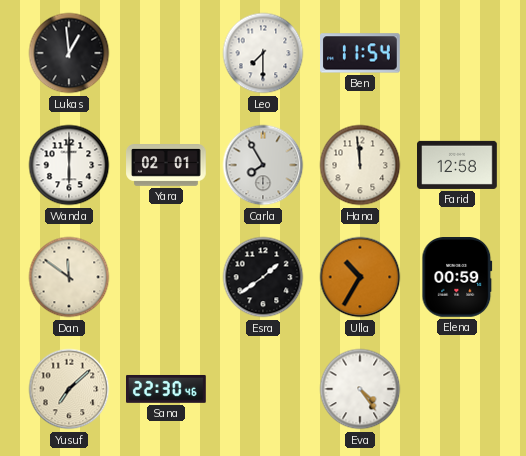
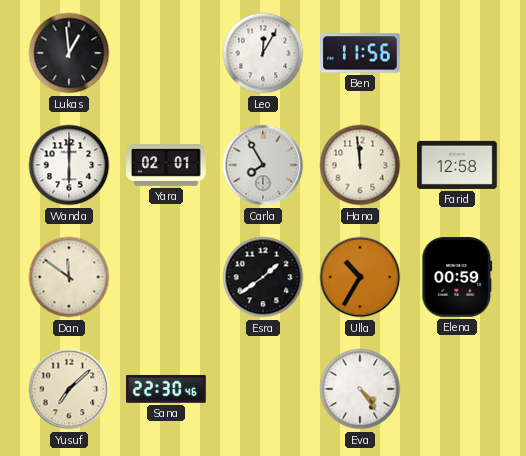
Leo: 7:30 -> 12:05
Ben: 11:54 -> 11:56
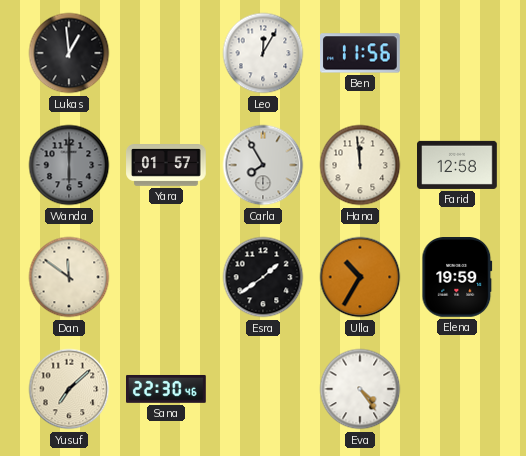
Wanda dial: white -> grey
Yara: 02:01 -> 01:57
Elena: 00:59 -> 19:59
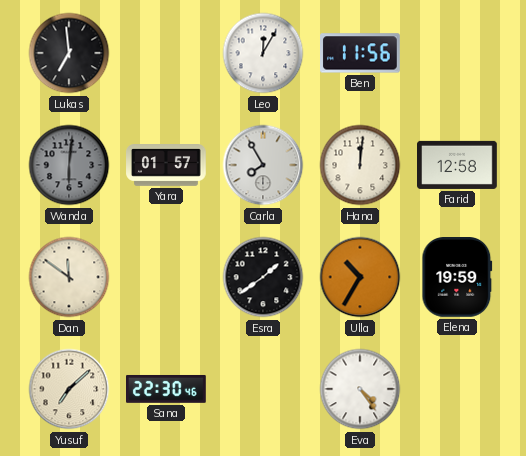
Lukas: 12:59 -> 6:59
Wanda: 6:00 -> 6:01
Hana: 11:59 -> 12:01
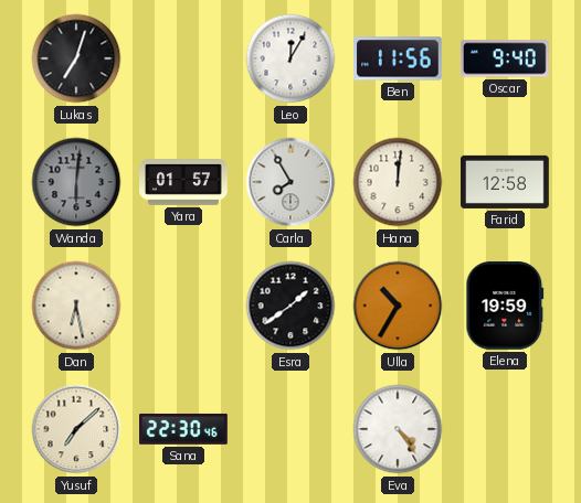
Lukas: 6:59 -> 7:03
Oscar: none -> 9:40
Dan: 11:51 -> 6:28
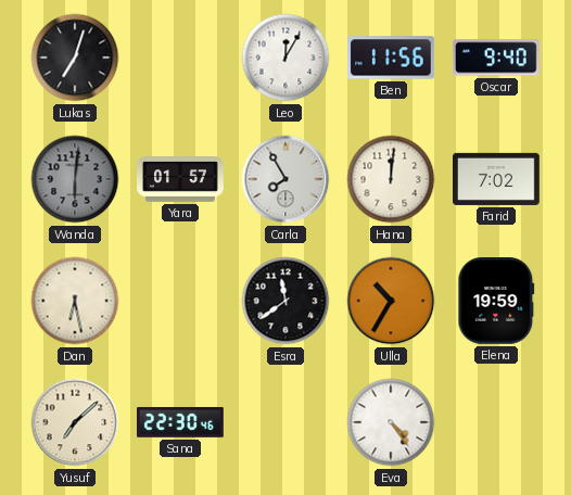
Farid: 12:58 -> 7:02
Esra: 1:39 -> 11:39
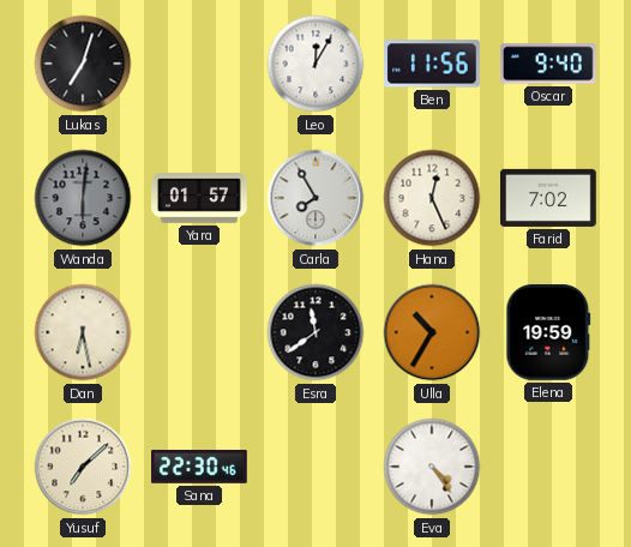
Hana: 12:01 -> 12:26
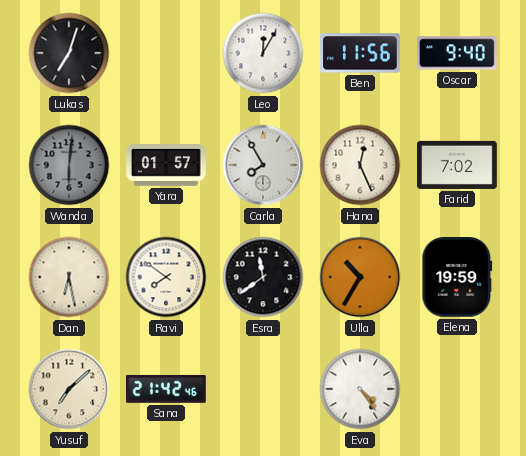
Ravi: none -> 7:51
Sana: 22:30 -> 21:42
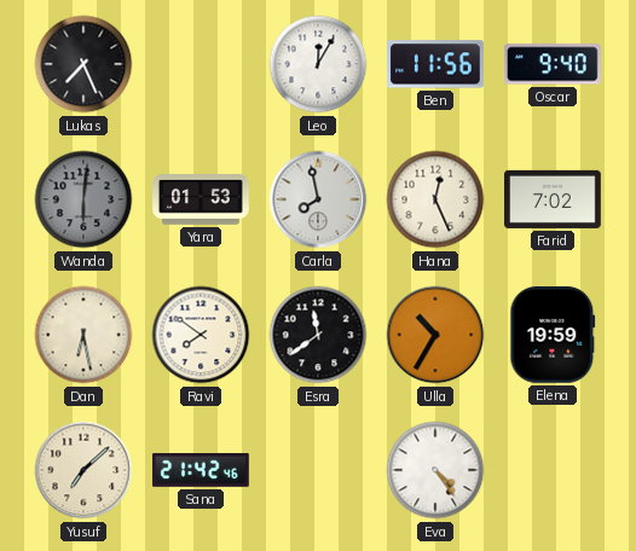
Lukas: 7:03 -> 7:26
Yara: 01:57 -> 01:53
Carla: 7:55 -> 7:58
